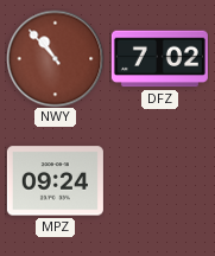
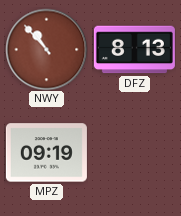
DFZ: 7:02 -> 8:13
MPZ: 09:24 -> 09:19
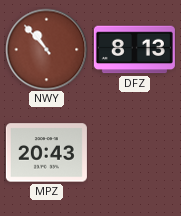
MPZ: 09:19 -> 20:43
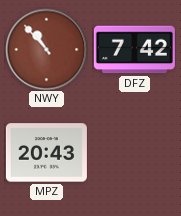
DFZ: 8:13 -> 7:42
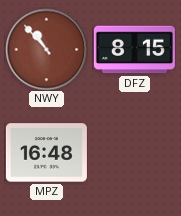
DFZ: 7:42 -> 8:15
MPZ: 20:43 -> 16:48
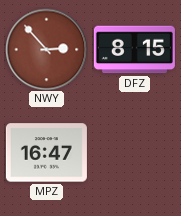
NWY: 10:53 -> 2:53
MPZ: 16:48 -> 16:47
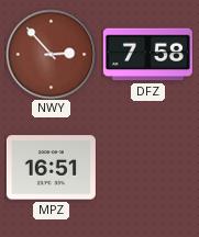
DFZ: 8:15 -> 7:58
MPZ: 16:47 -> 16:51
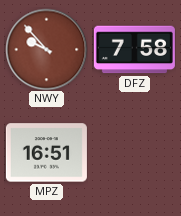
NWY: 2:53 -> 9:53
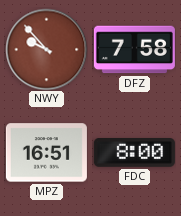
FDC: none -> 8:00
